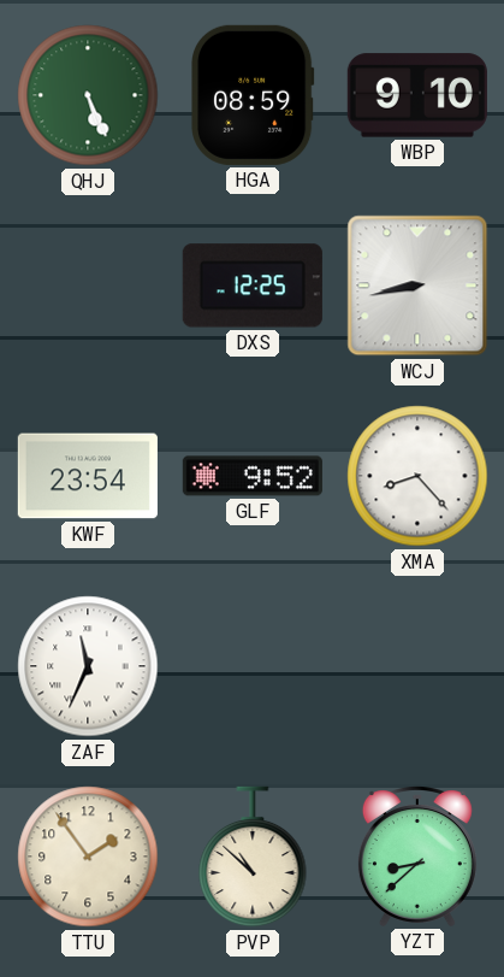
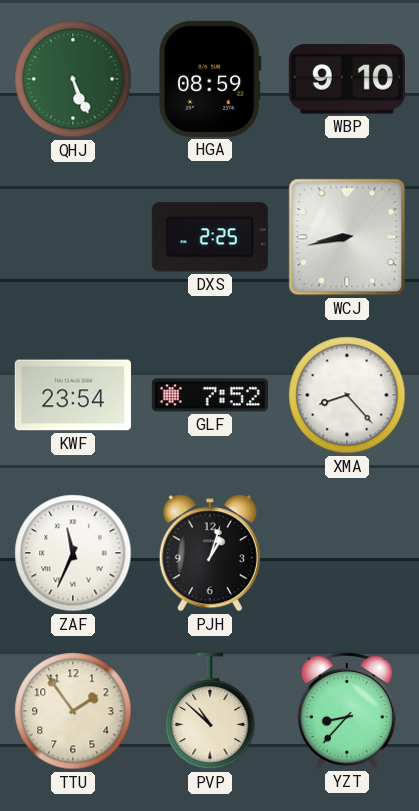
DXS: 12:25 -> 2:25
GLF: 9:52 -> 7:52
PJH: none -> 1:03
YZT: 8:38 -> 8:37
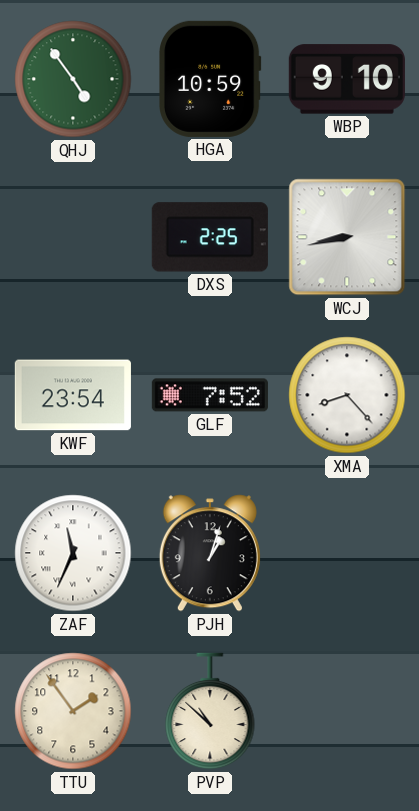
QHJ: 5:26 -> 4:54
HGA: 08:59 -> 10:59
YZT: 8:37 -> none
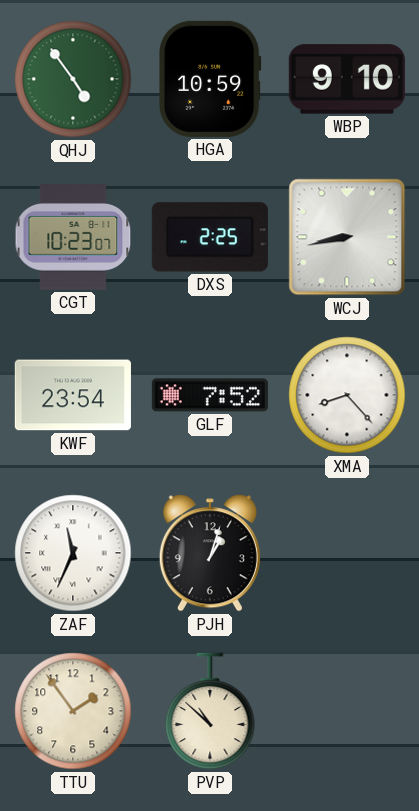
CGT: none -> 10:23
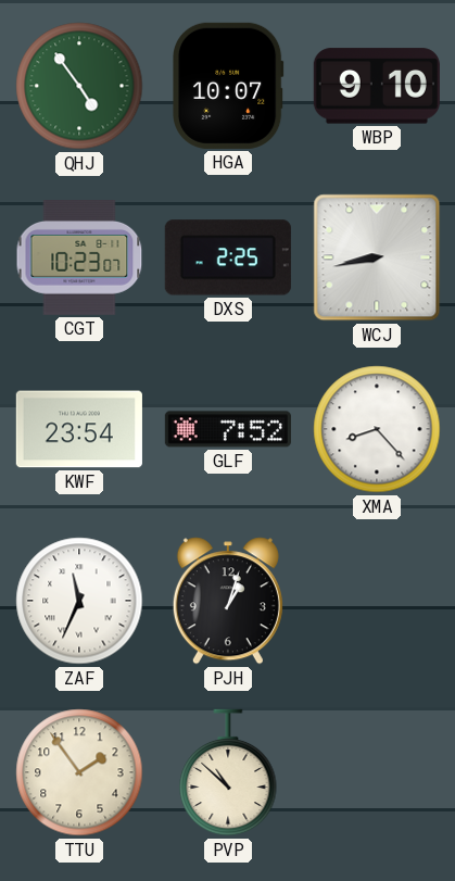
HGA: 10:59 -> 10:07
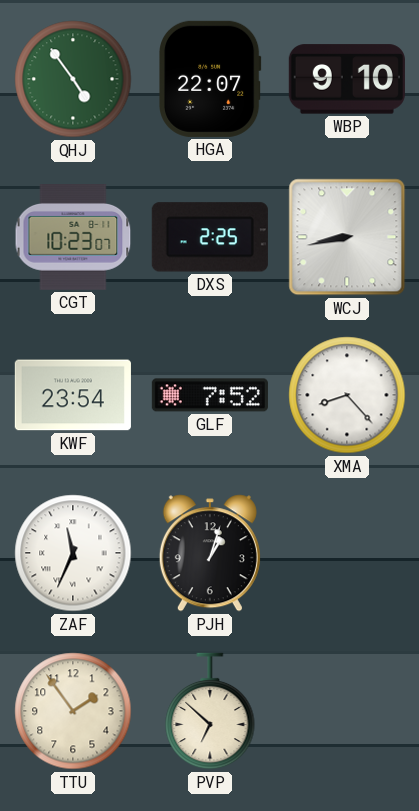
HGA: 10:07 -> 22:07
PVP: 10:52 -> 6:52
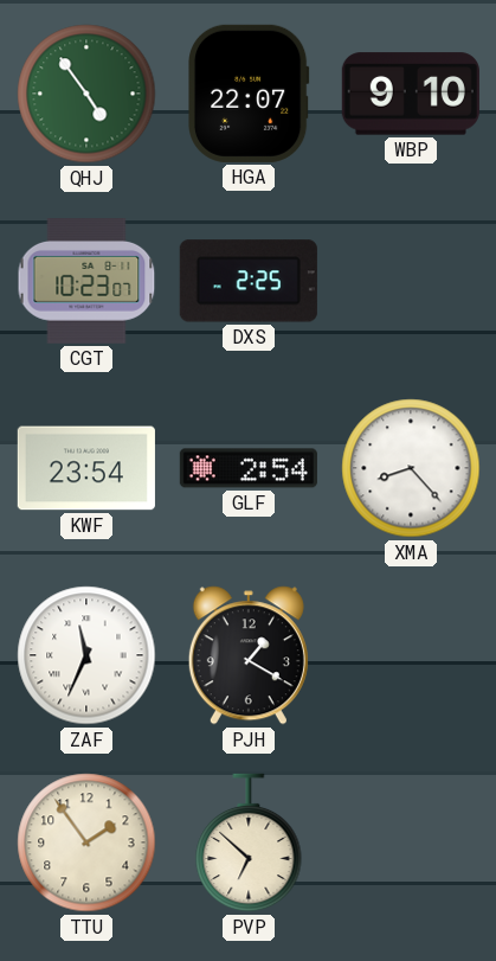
WCJ: 8:43 -> none
GLF: 7:52 -> 2:54
PJH: 1:03 -> 1:20
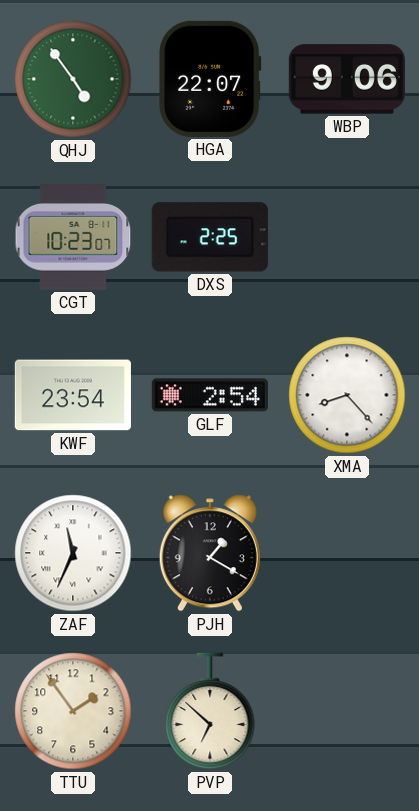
WBP: 9:10 -> 9:06
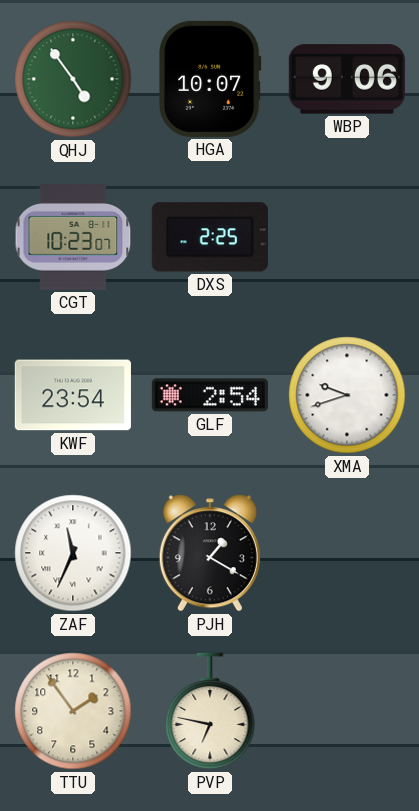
HGA: 22:07 -> 10:07
XMA: 8:23 -> 9:42
PVP: 6:52 -> 6:47
